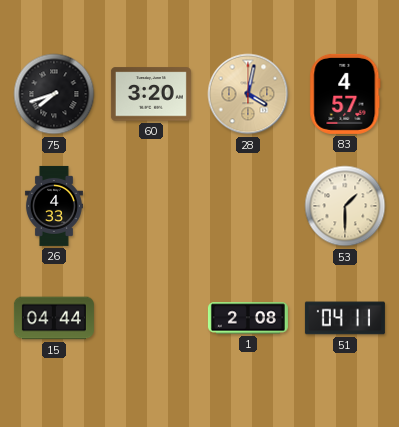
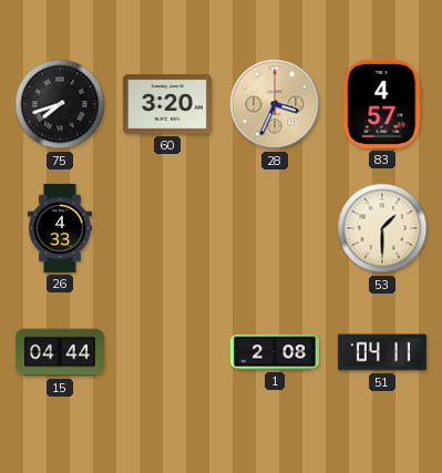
28: 4:02 -> 3:34
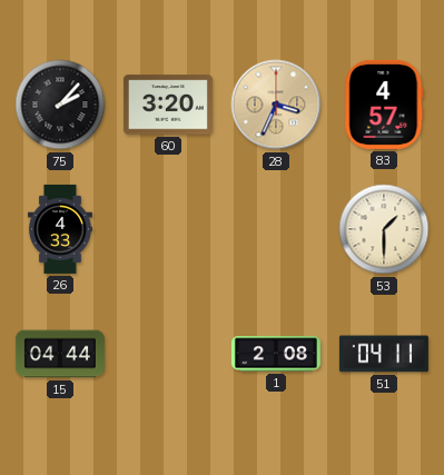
75: 7:42 -> 2:07
